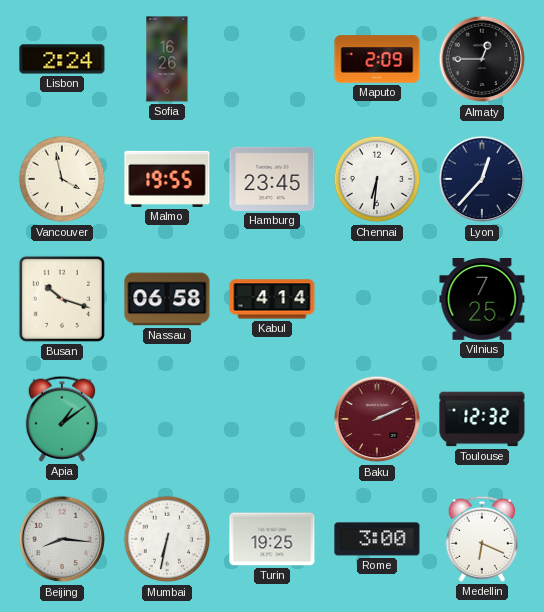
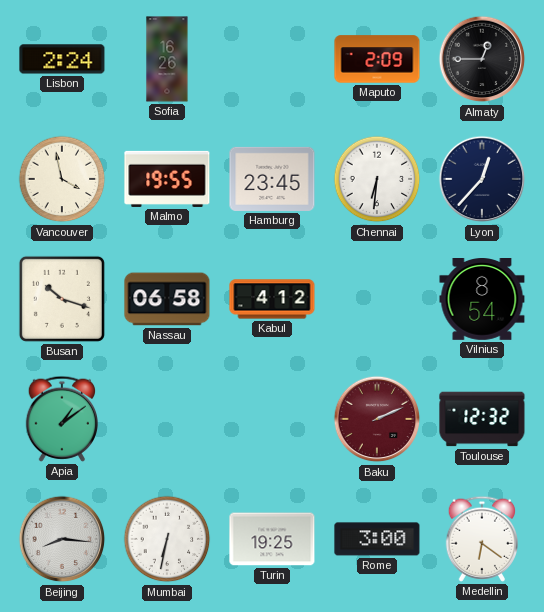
Kabul: 4:14 -> 4:12
Vilnius: 7:25 -> 8:54
Medellin: 6:19 -> 6:21
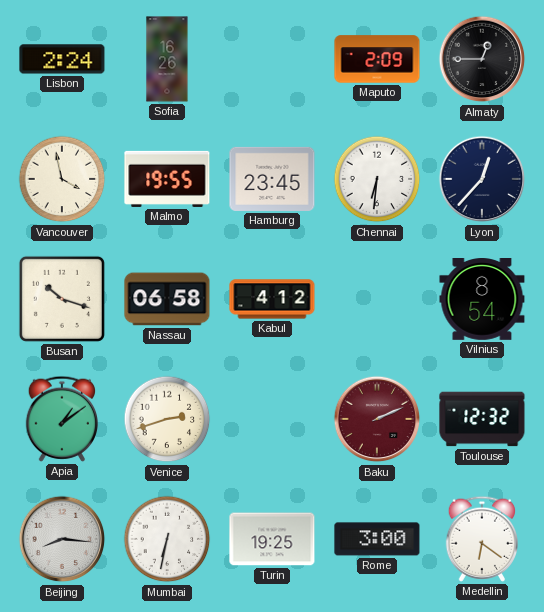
Venice: none -> 2:42
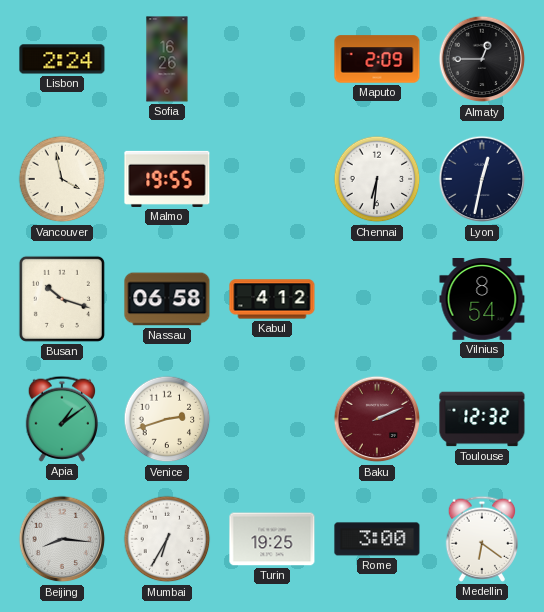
Hamburg: 23:45 -> none
Lyon: 12:37 -> 12:32
Mumbai: 6:32 -> 6:35
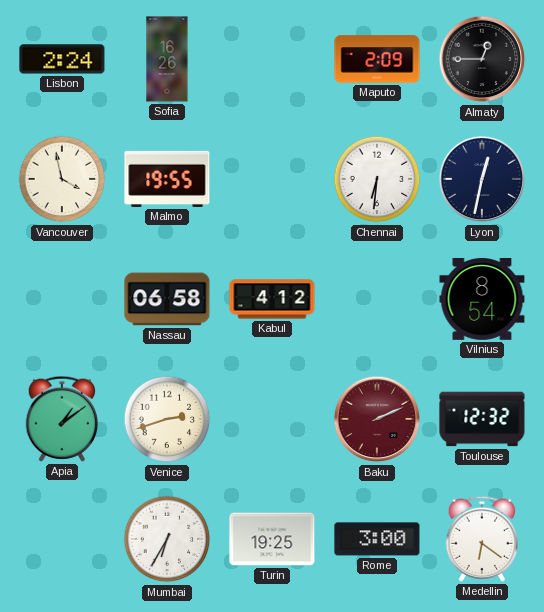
Busan: 10:18 -> none
Beijing: 8:16 -> none
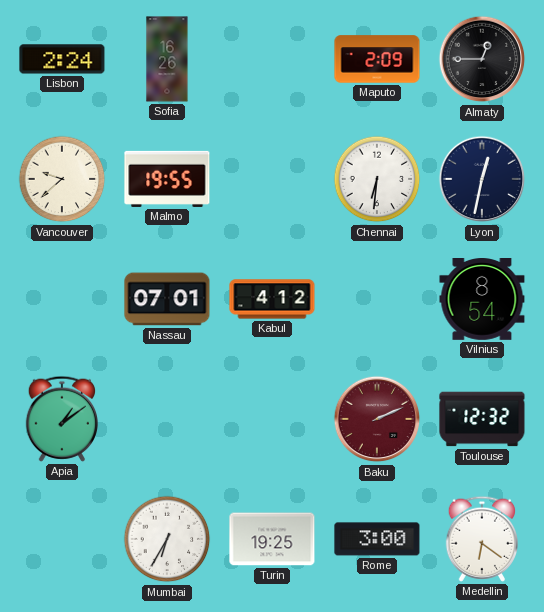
Vancouver: 3:58 -> 9:38
Nassau: 06:58 -> 07:01
Venice: 2:42 -> none
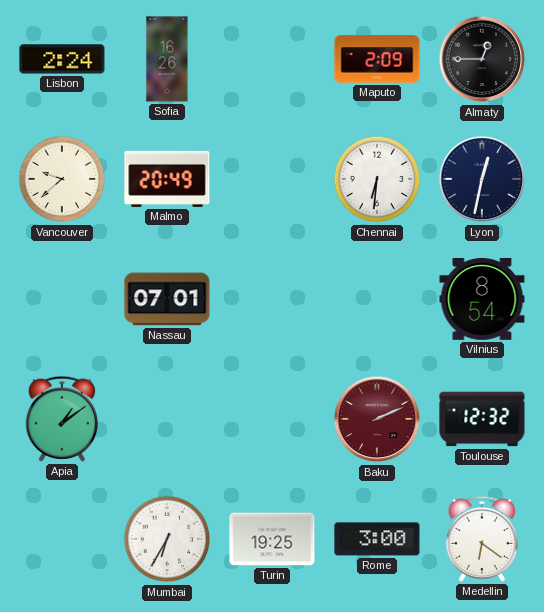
Malmo: 19:55 -> 20:49
Kabul: 4:12 -> none
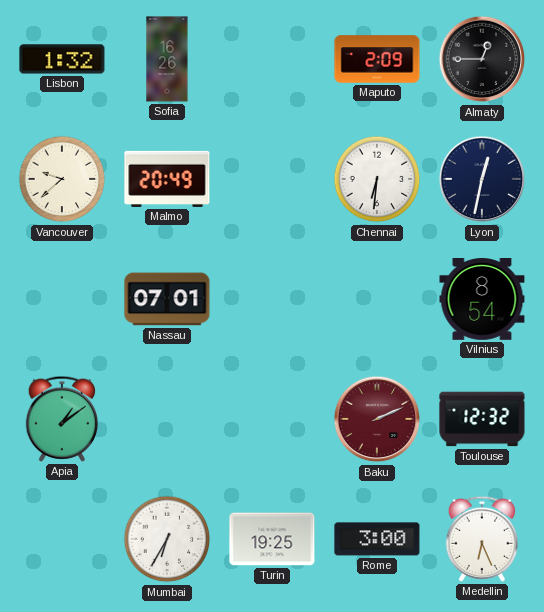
Lisbon: 2:24 -> 1:32
Medellin: 6:21 -> 6:26
